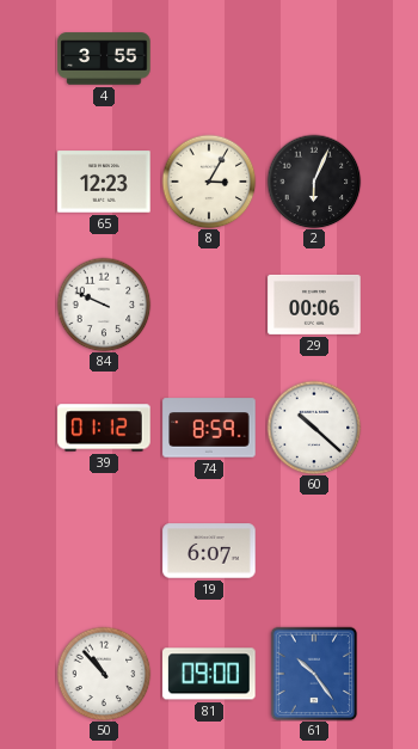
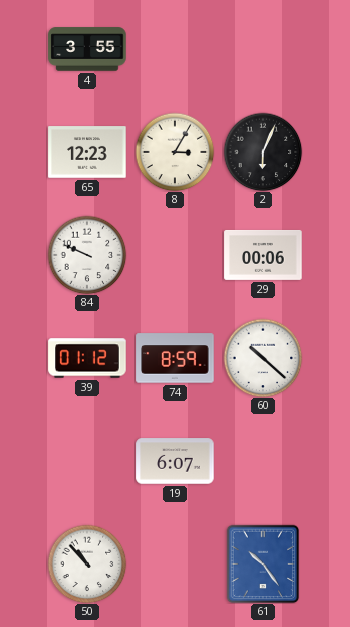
81: 09:00 -> none
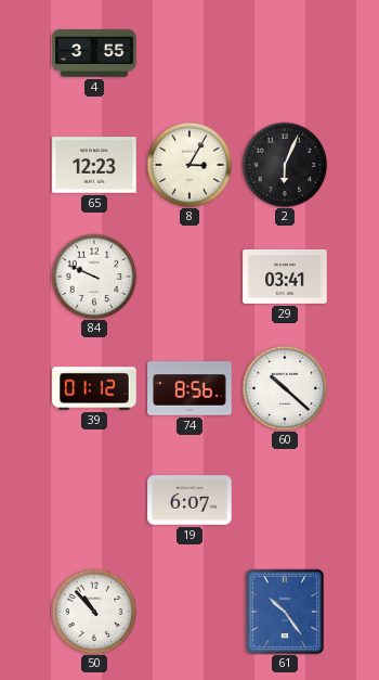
29: 00:06 -> 03:41
74: 8:59 -> 8:56
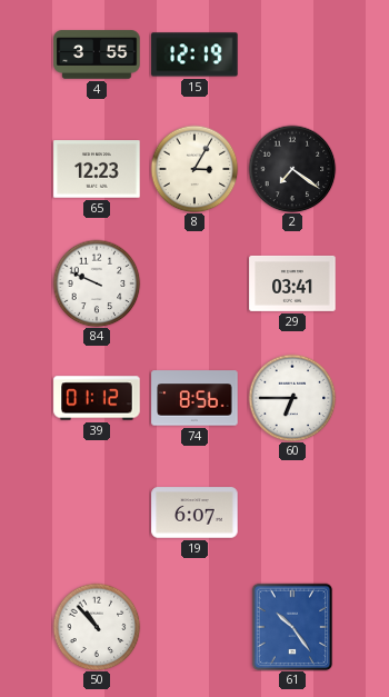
15: none -> 12:19
2: 6:04 -> 7:21
60: 10:22 -> 6:45
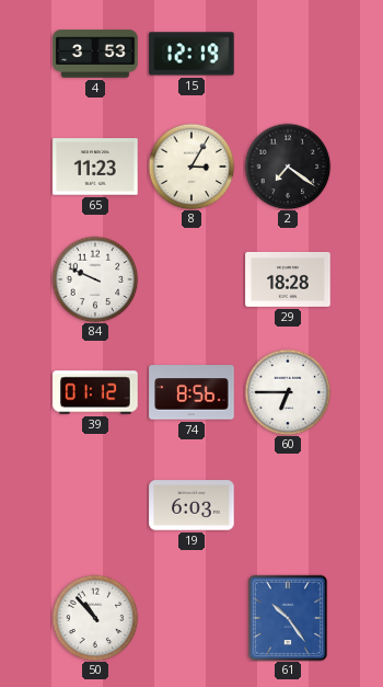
4: 3:55 -> 3:53
65: 12:23 -> 11:23
29: 03:41 -> 18:28
19: 6:07 -> 6:03
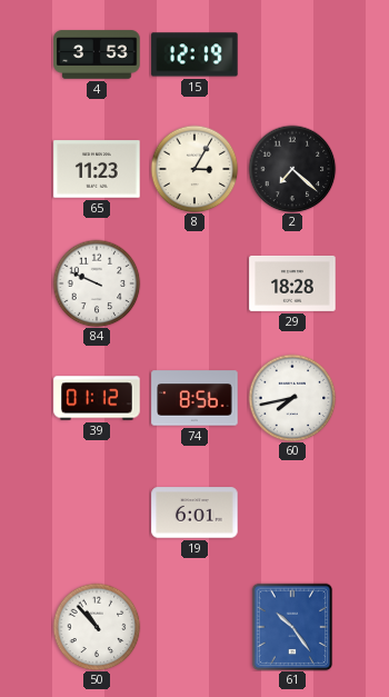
2: 7:21 -> 7:22
60: 6:45 -> 7:43
19: 6:03 -> 6:01
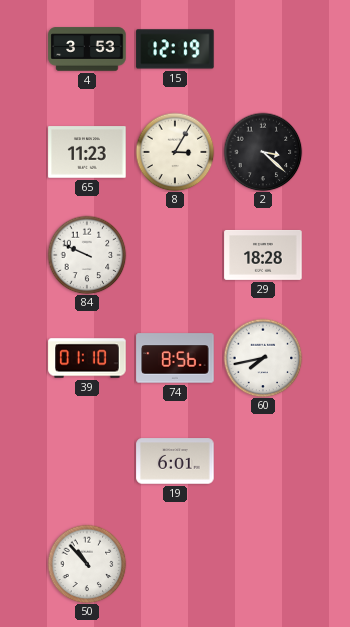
2: 7:22 -> 3:22
39: 01:12 -> 01:10
61: 10:24 -> none
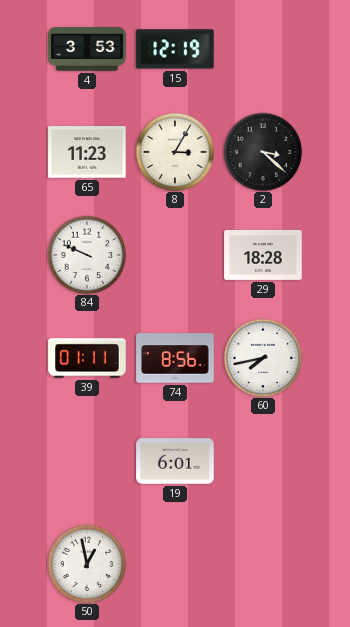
39: 01:10 -> 01:11
50: 10:53 -> 12:58
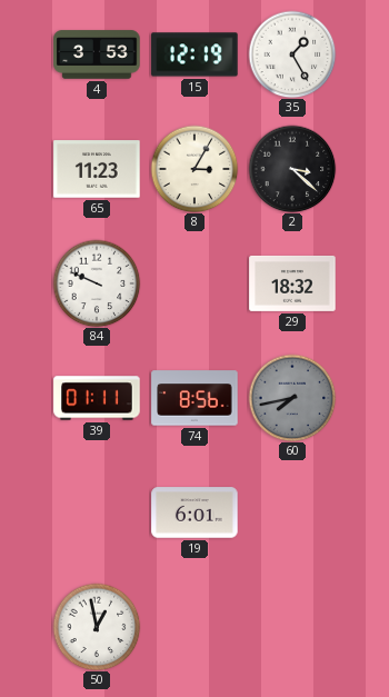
35: none -> 1:25
29: 18:28 -> 18:32
60 dial: white -> grey
